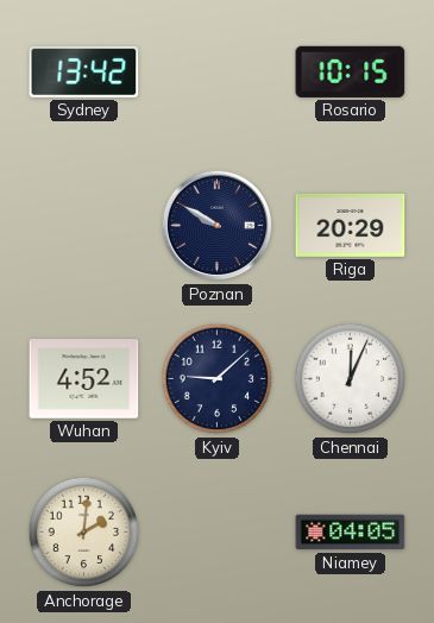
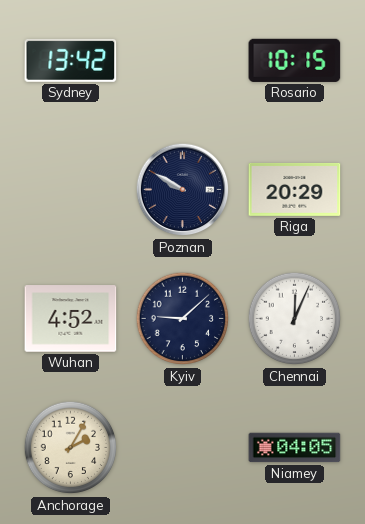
Anchorage: 2:01 -> 2:05
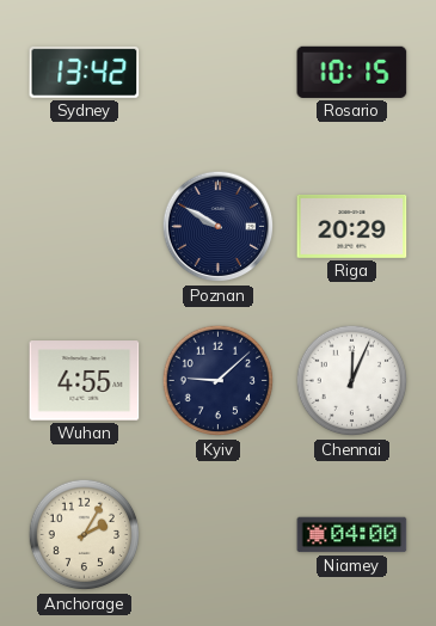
Wuhan: 4:52 -> 4:55
Niamey: 04:05 -> 04:00
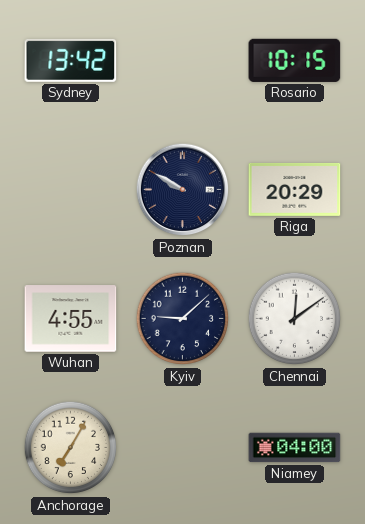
Chennai: 12:04 -> 12:09
Anchorage: 2:05 -> 7:05
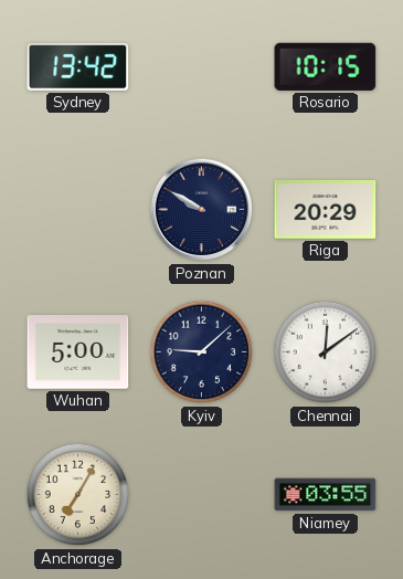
Wuhan: 4:55 -> 5:00
Niamey: 04:00 -> 03:55
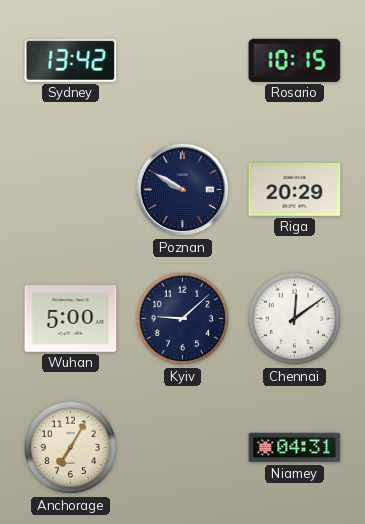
Niamey: 03:55 -> 04:31
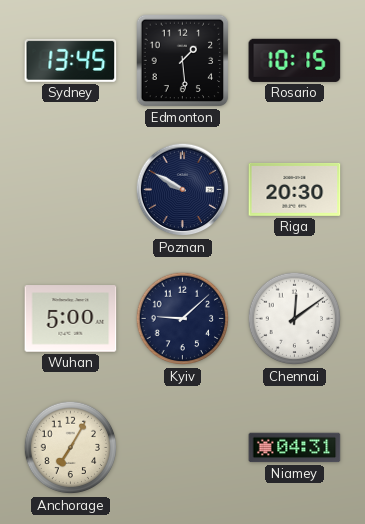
Sydney: 13:42 -> 13:45
Edmonton: none -> 1:29
Riga: 20:29 -> 20:30
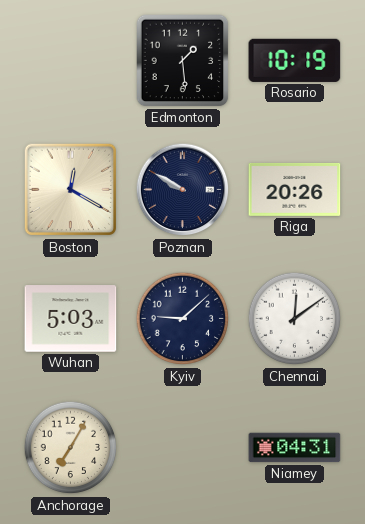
Sydney: 13:45 -> none
Rosario: 10:15 -> 10:19
Boston: none -> 12:20
Riga: 20:30 -> 20:26
Wuhan: 5:00 -> 5:03
